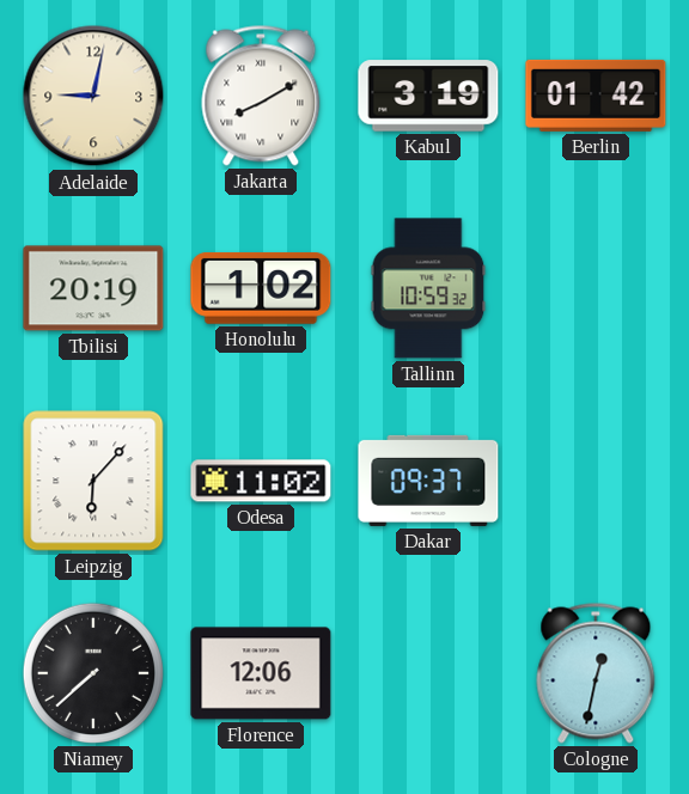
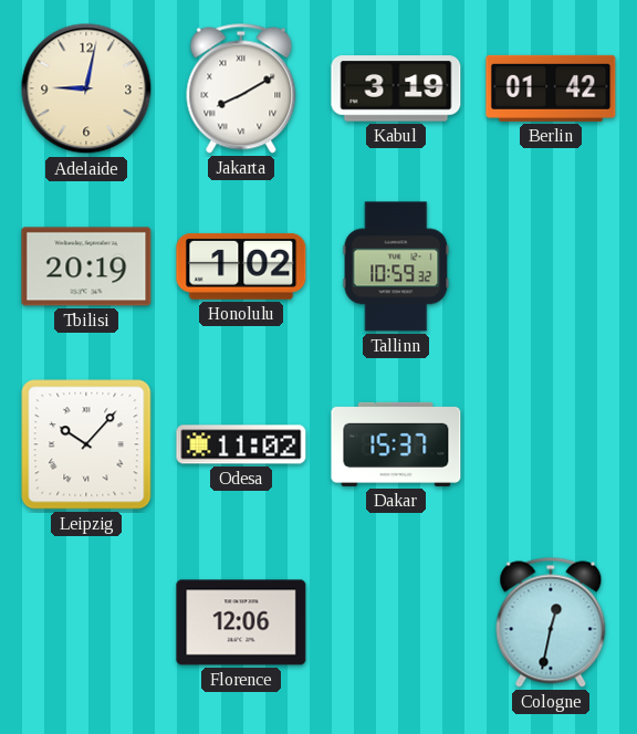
Leipzig: 6:07 -> 10:07
Dakar: 09:37 -> 15:37
Niamey: 7:38 -> none
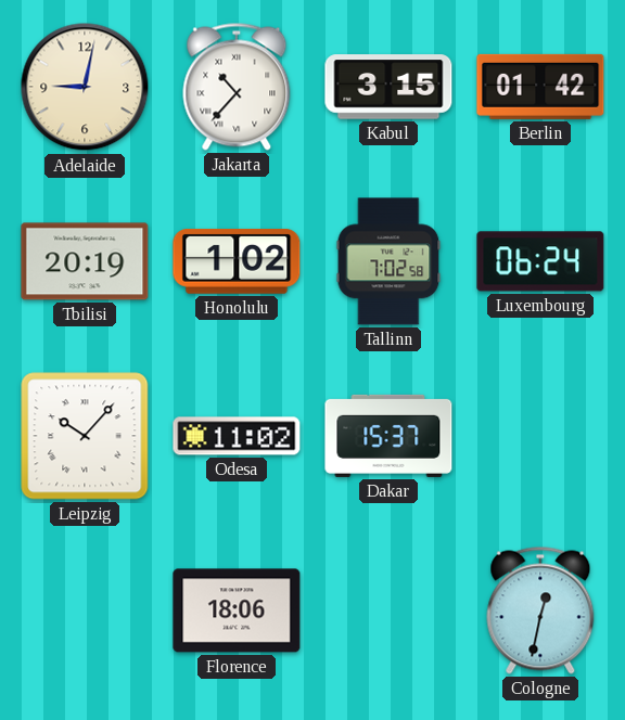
Jakarta: 8:10 -> 10:37
Kabul: 3:19 -> 3:15
Tallinn: 10:59 -> 7:02
Luxembourg: none -> 06:24
Florence: 12:06 -> 18:06
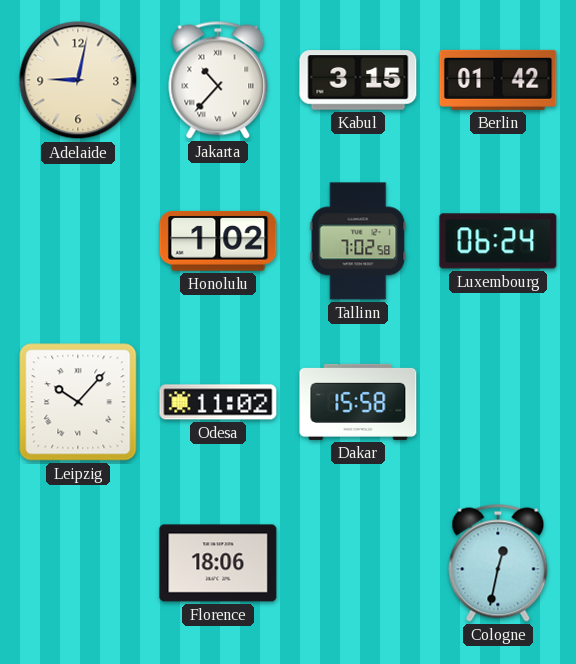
Tbilisi: 20:19 -> none
Dakar: 15:37 -> 15:58
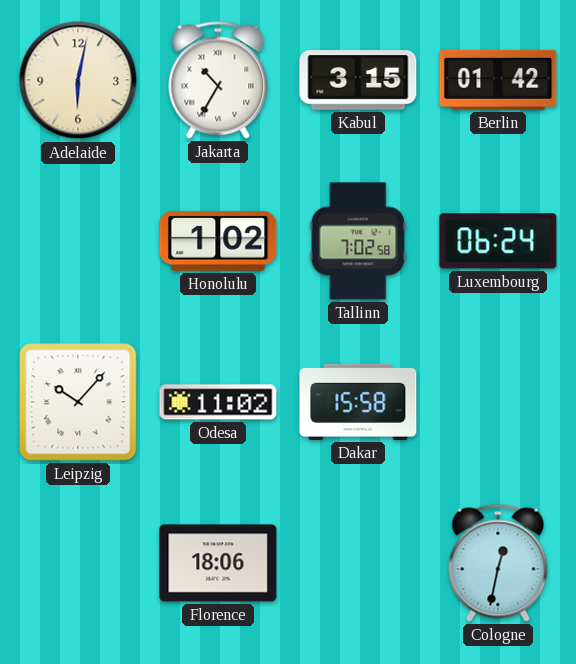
Adelaide: 9:02 -> 6:02
Jakarta: 10:37 -> 10:35
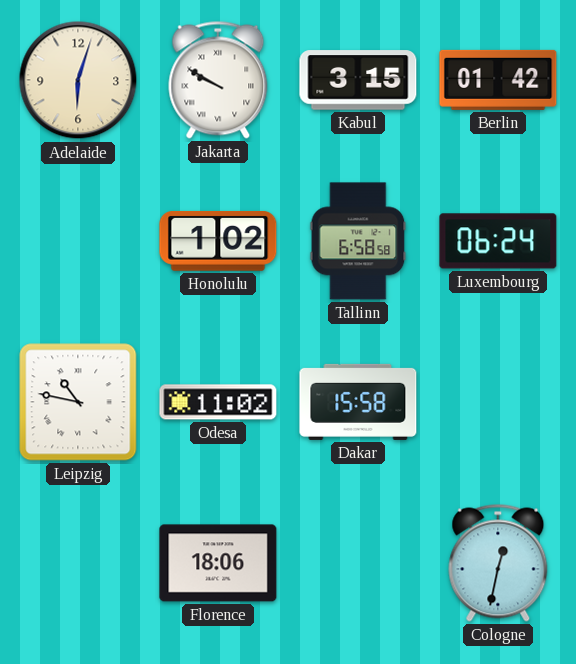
Adelaide: 6:02 -> 6:03
Jakarta: 10:35 -> 9:50
Tallinn: 7:02 -> 6:58
Leipzig: 10:07 -> 10:47
